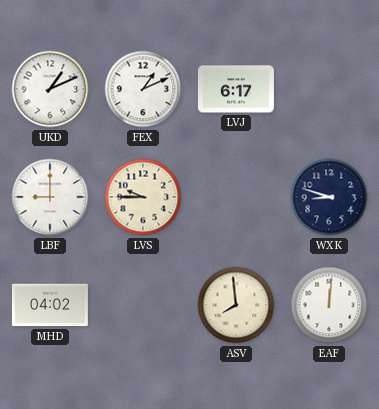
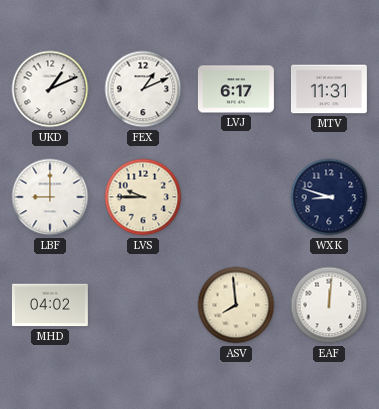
MTV: none -> 11:31
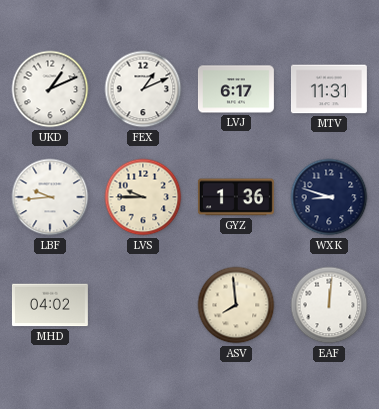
LBF: 9:00 -> 9:44
GYZ: none -> 1:36
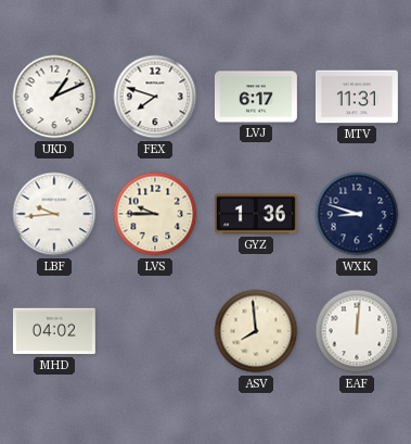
FEX: 1:11 -> 7:48
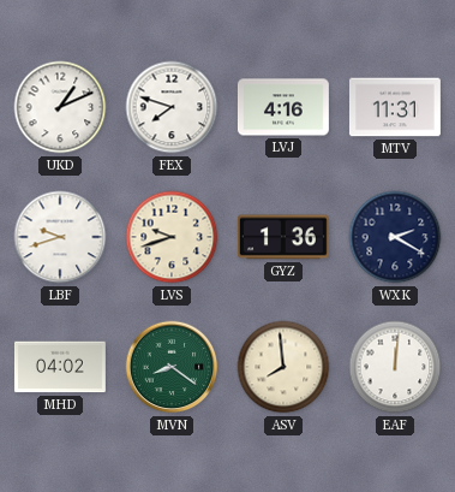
LVJ: 6:17 -> 4:16
LBF: 9:44 -> 9:42
LVS: 9:45 -> 9:42
WXK: 8:48 -> 2:20
MVN: none -> 8:21
